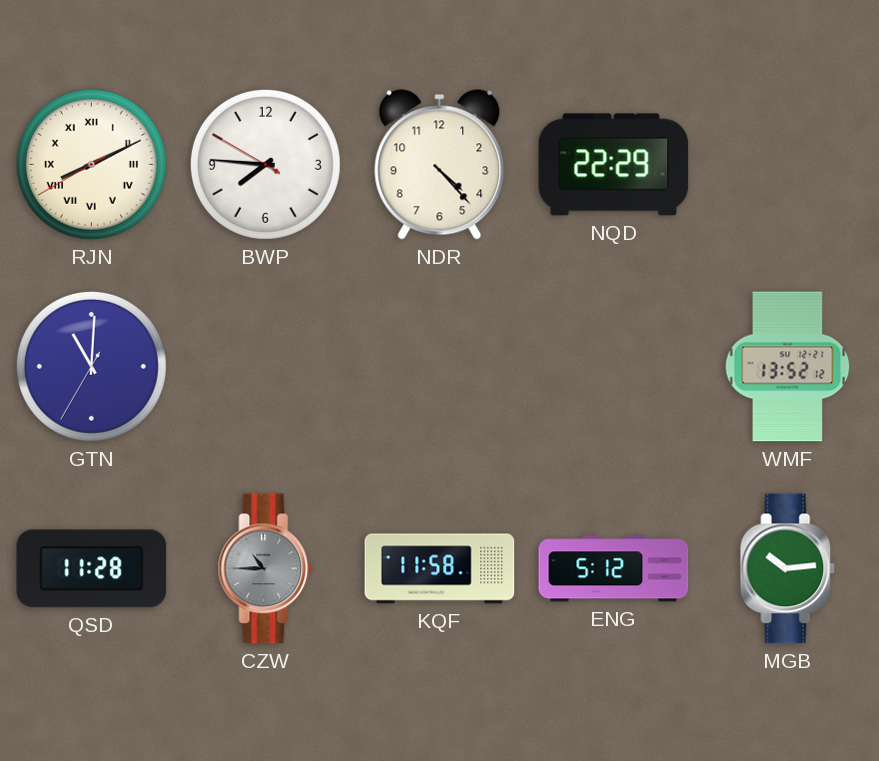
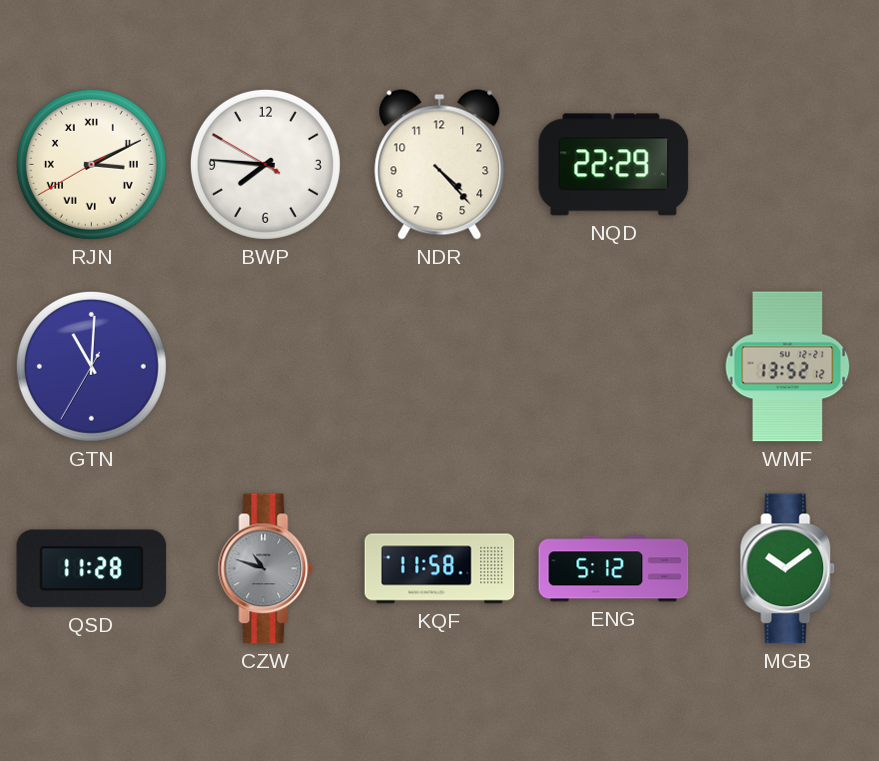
RJN: 8:10 -> 3:10
CZW: 10:45 -> 10:48
MGB: 10:14 -> 10:09
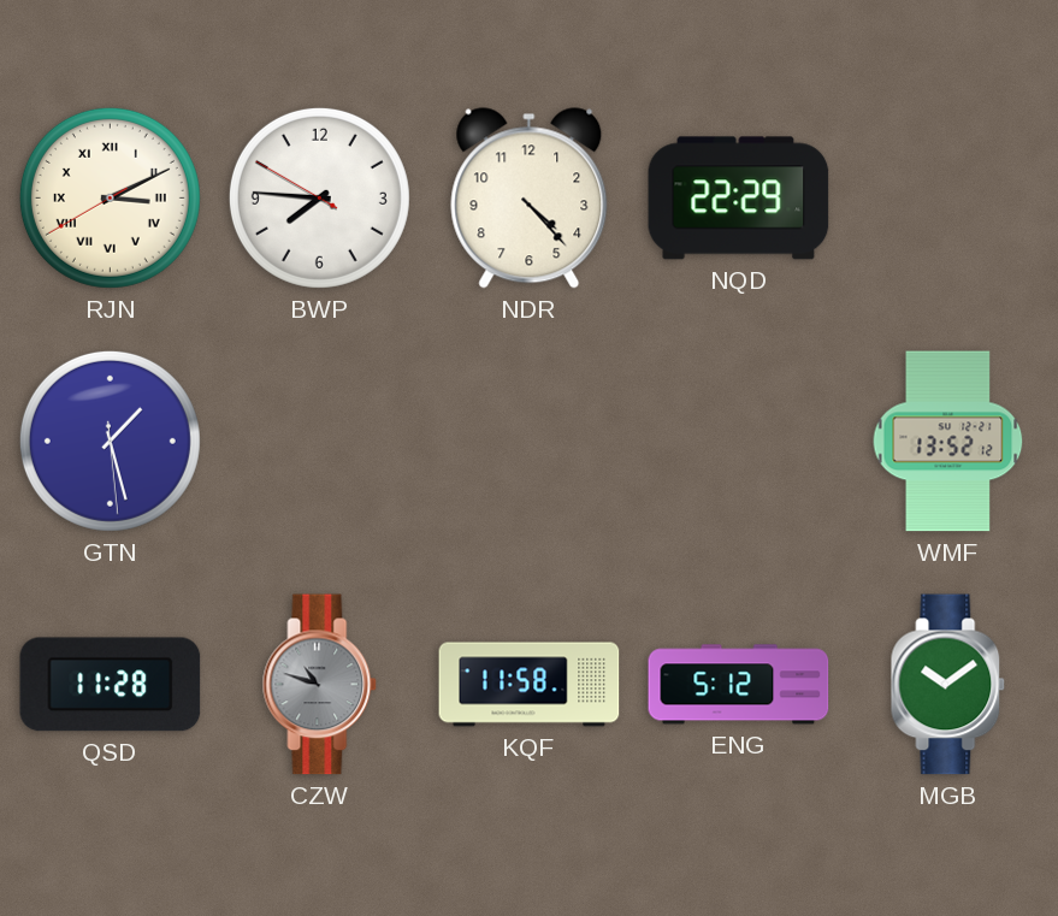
GTN: 11:00 -> 1:27
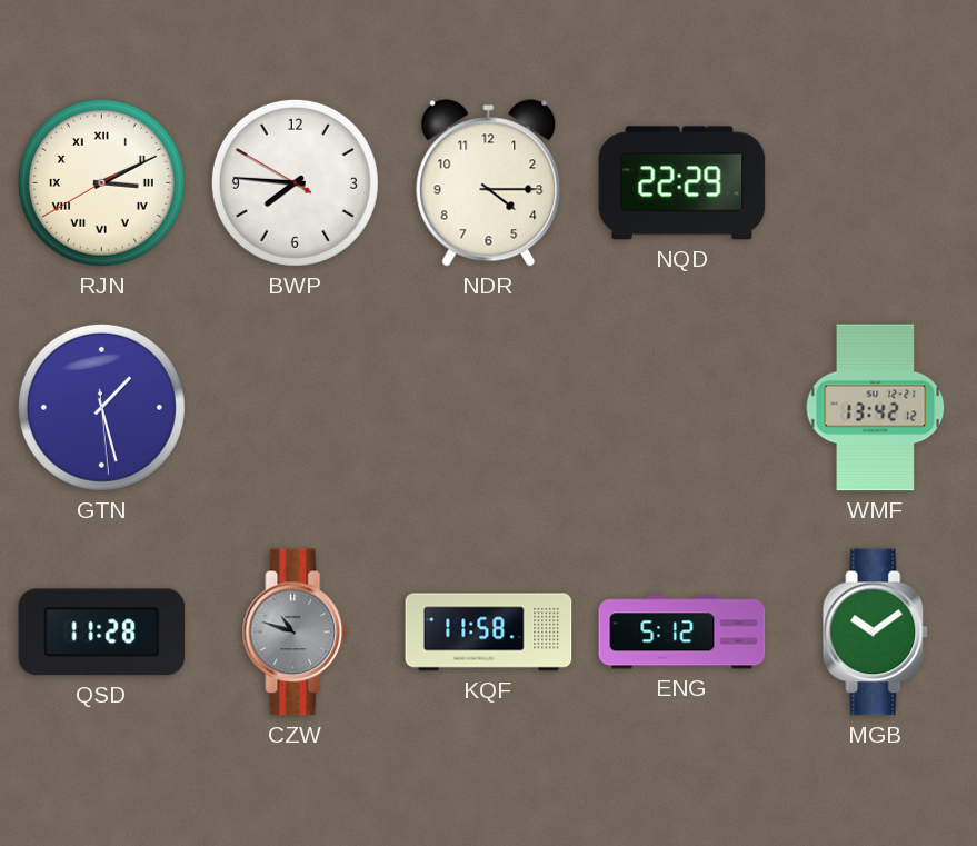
NDR: 4:23 -> 4:15
WMF: 13:52 -> 13:42
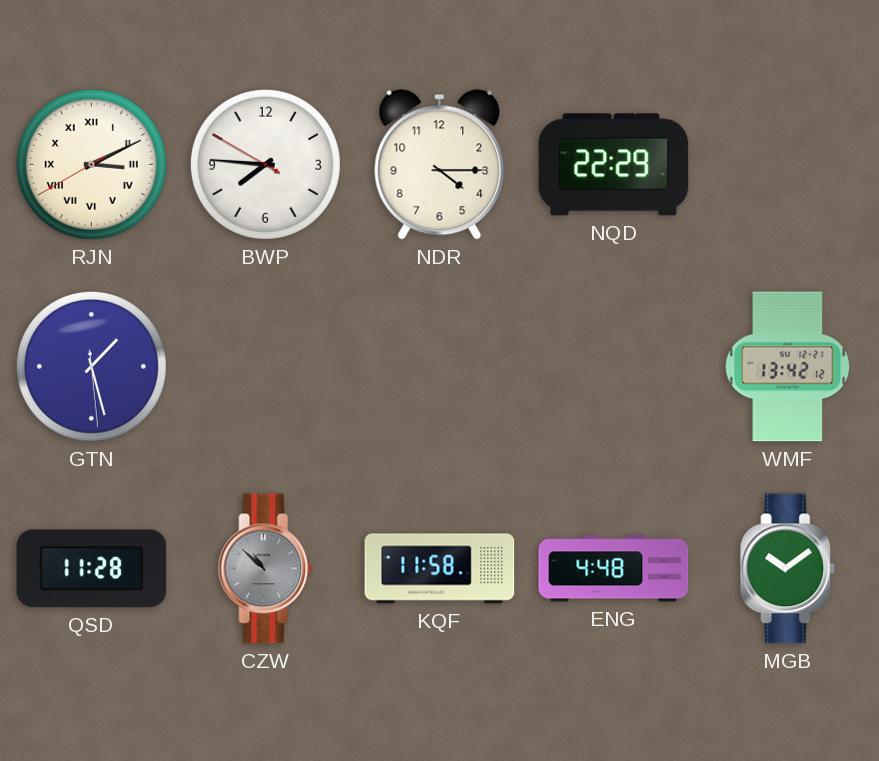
CZW: 10:48 -> 10:52
ENG: 5:12 -> 4:48
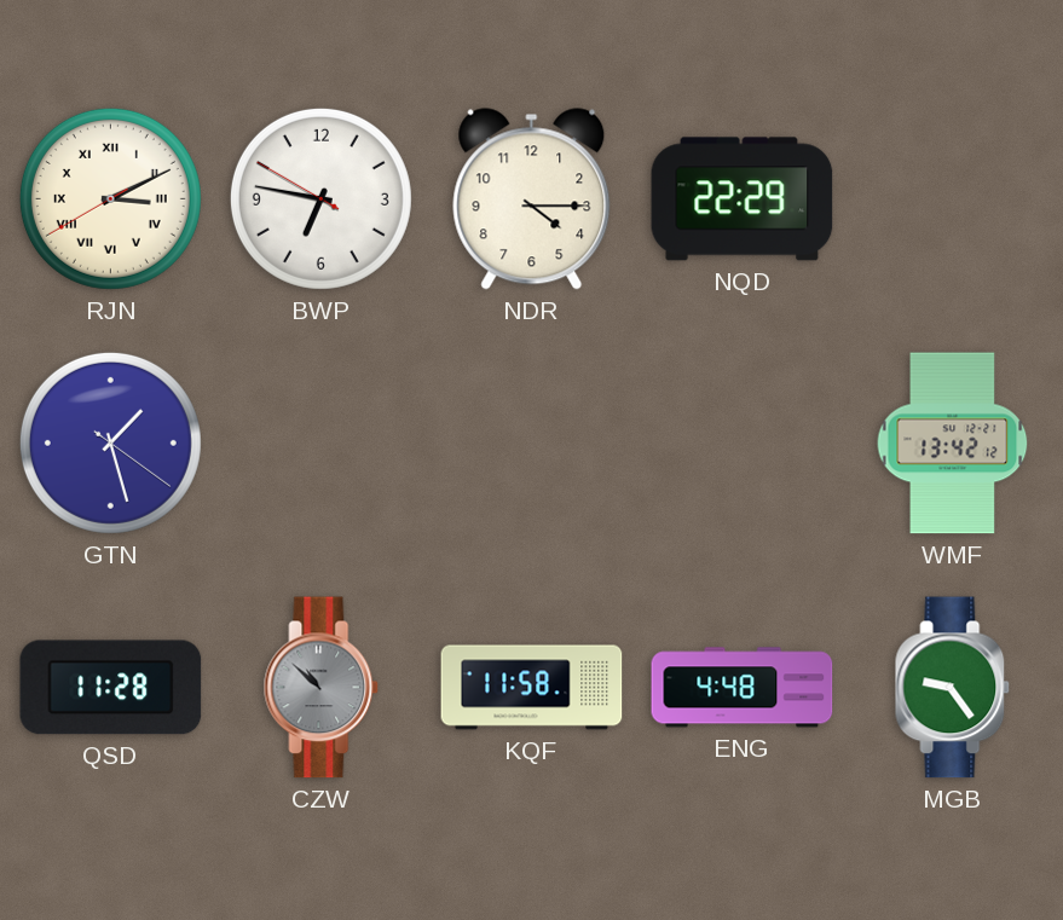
BWP: 7:45 -> 6:46
GTN: 1:27:29 -> 1:27:21
MGB: 10:09 -> 9:24
